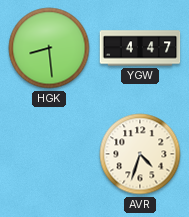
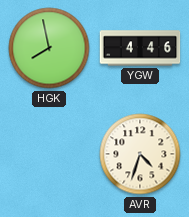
HGK: 8:29 -> 7:58
YGW: 4:47 -> 4:46
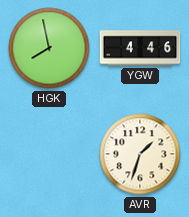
AVR: 4:33 -> 1:33
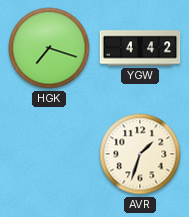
HGK: 7:58 -> 7:18
YGW: 4:46 -> 4:42
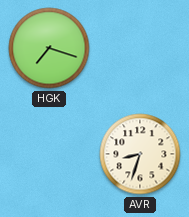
YGW: 4:42 -> none
AVR: 1:33 -> 8:33
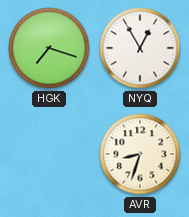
NYQ: none -> 12:55
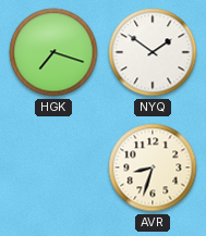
NYQ: 12:55 -> 1:51
